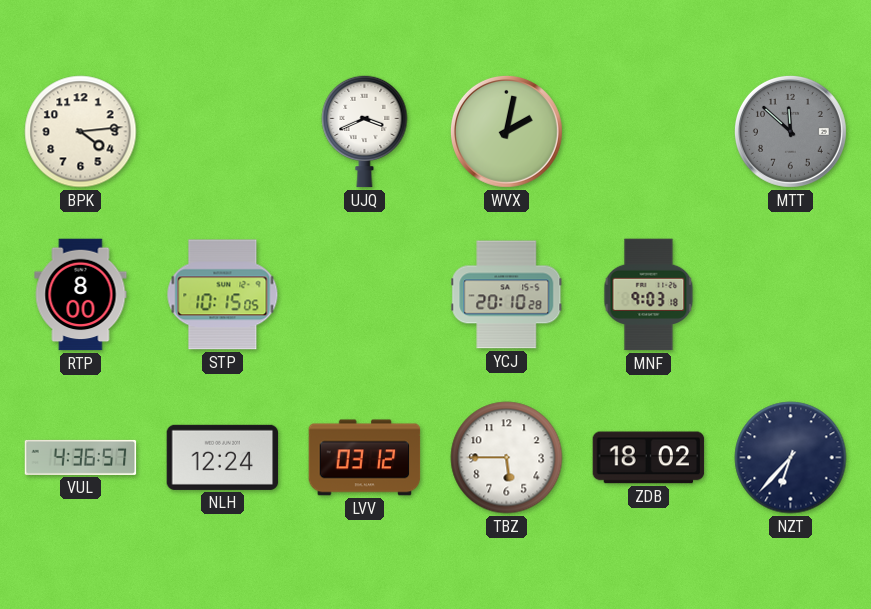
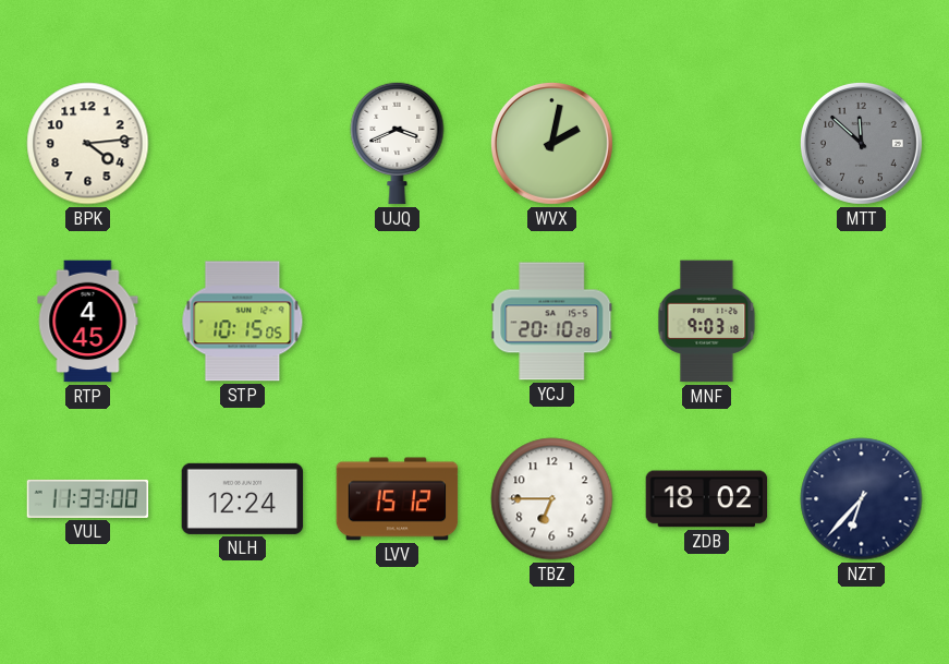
RTP: 8:00 -> 4:45
VUL: 4:36 -> 11:33
LVV: 03:12 -> 15:12
TBZ: 5:45 -> 6:45
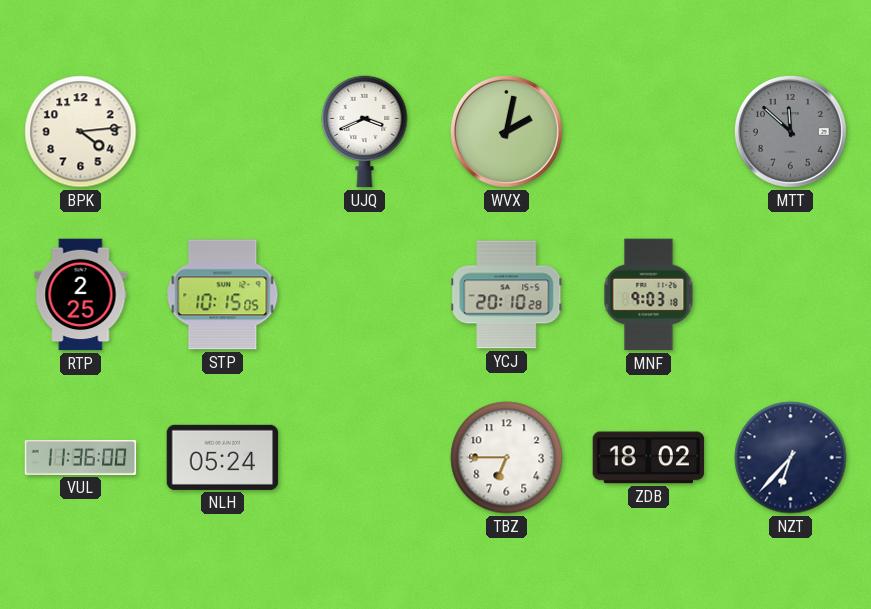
RTP: 4:45 -> 2:25
VUL: 11:33 -> 11:36
NLH: 12:24 -> 05:24
LVV: 15:12 -> none
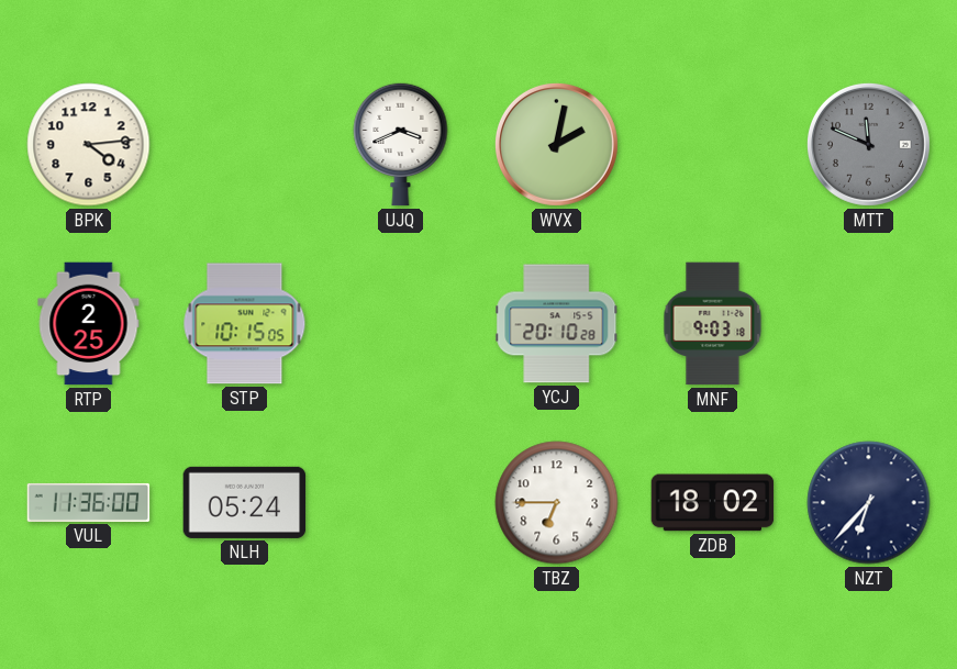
MTT: 11:52 -> 11:49
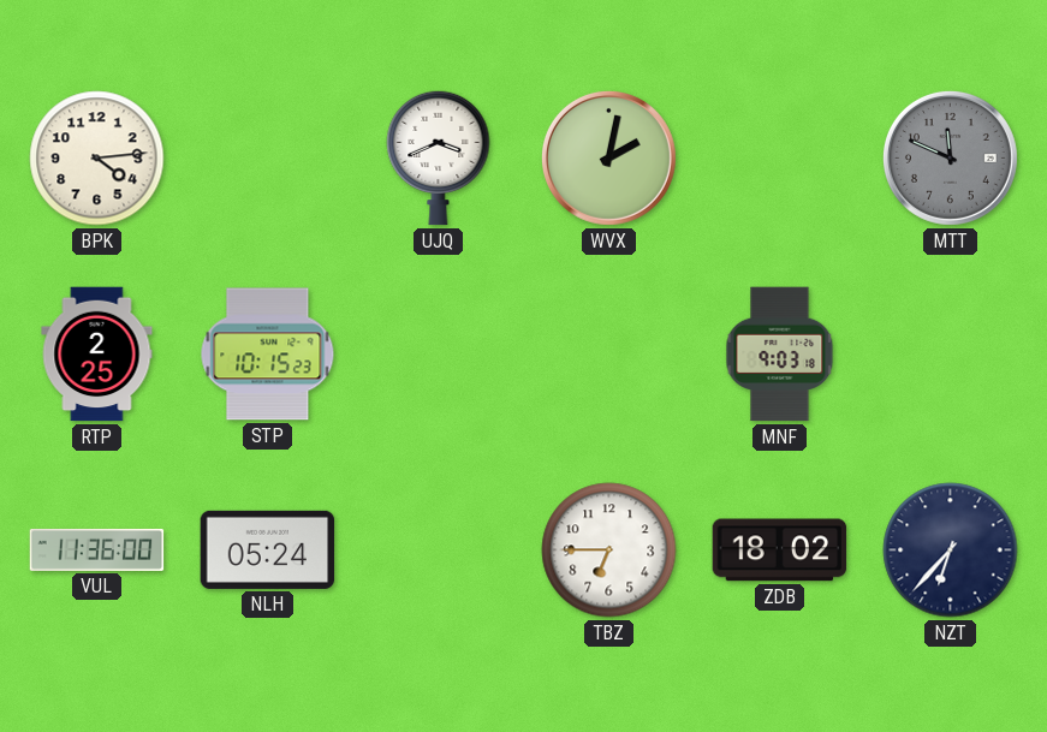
STP: 10:15:05 -> 10:15:23
YCJ: 20:10 -> none
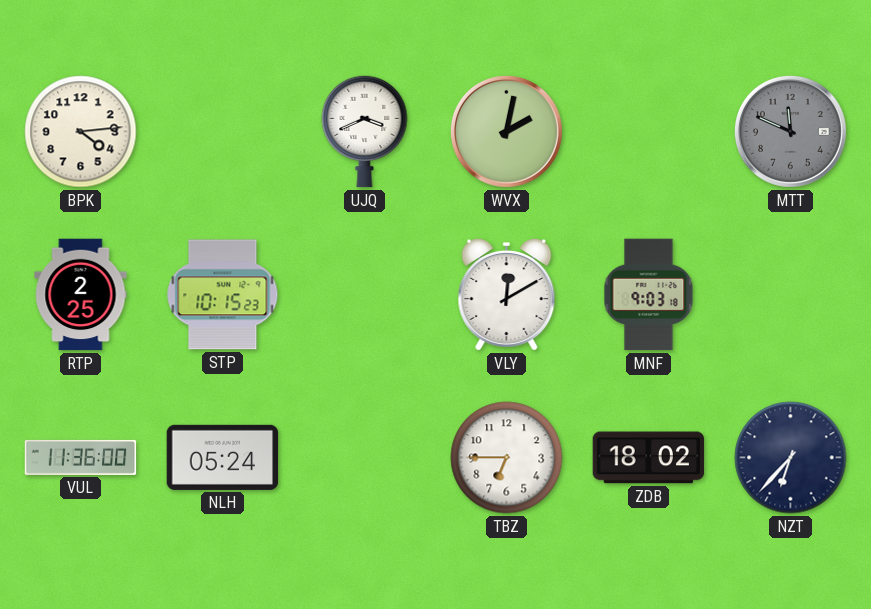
VLY: none -> 12:10
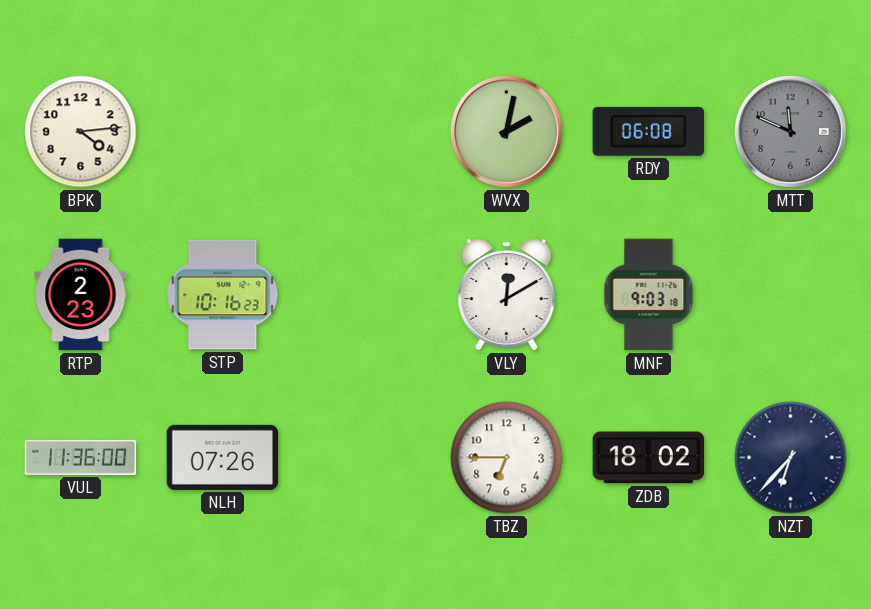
UJQ: 3:41 -> none
RDY: none -> 06:08
RTP: 2:25 -> 2:23
STP: 10:15 -> 10:16
NLH: 05:24 -> 07:26
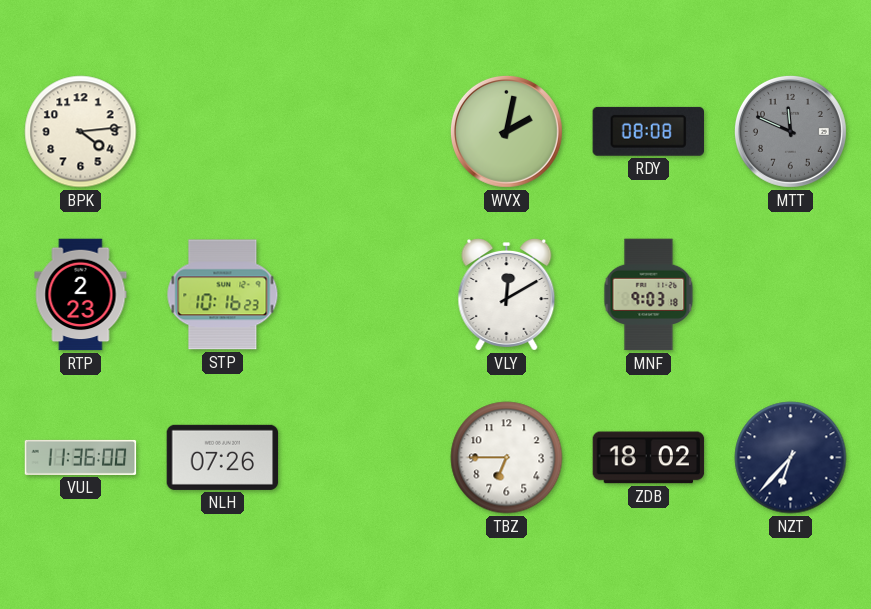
RDY: 06:08 -> 08:08
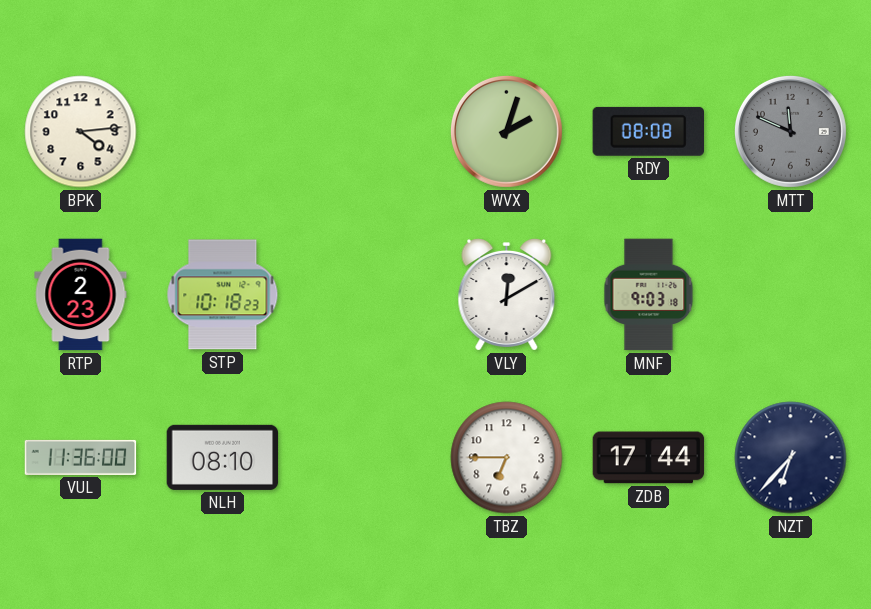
WVX: 2:02 -> 2:03
STP: 10:16 -> 10:18
NLH: 07:26 -> 08:10
ZDB: 18:02 -> 17:44
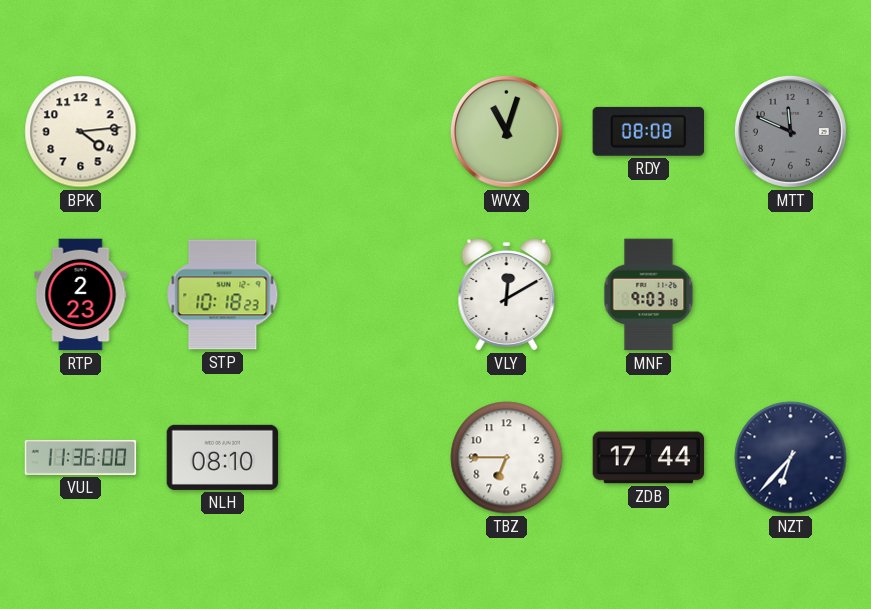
WVX: 2:03 -> 11:03
